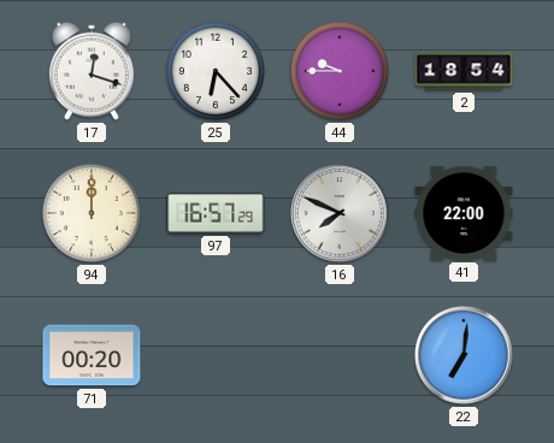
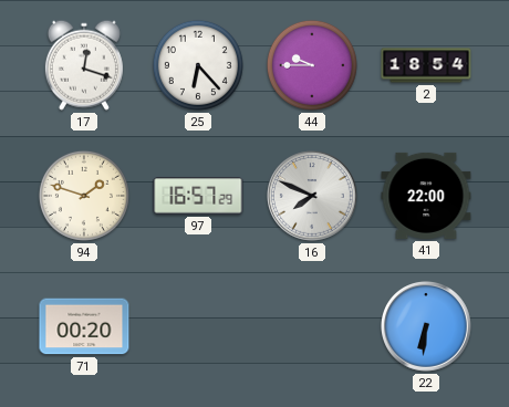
94: 12:00 -> 1:48
22: 7:01 -> 6:31
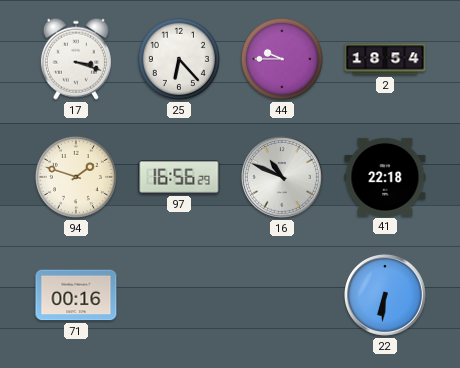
17: 12:18 -> 3:18
97: 16:57 -> 16:56
16: 7:49 -> 10:49
41: 22:00 -> 22:18
71: 00:20 -> 00:16
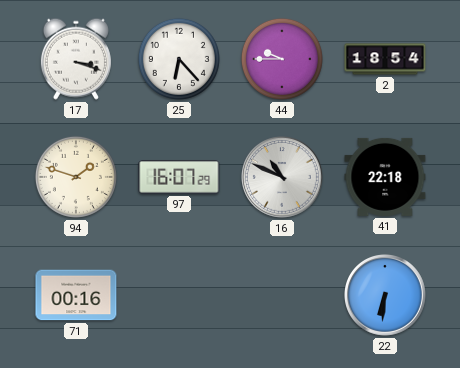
97: 16:56 -> 16:07
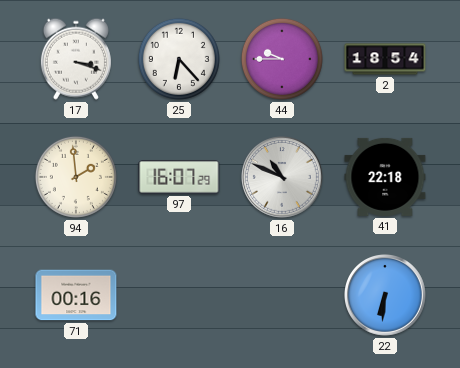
94: 1:48 -> 1:59
